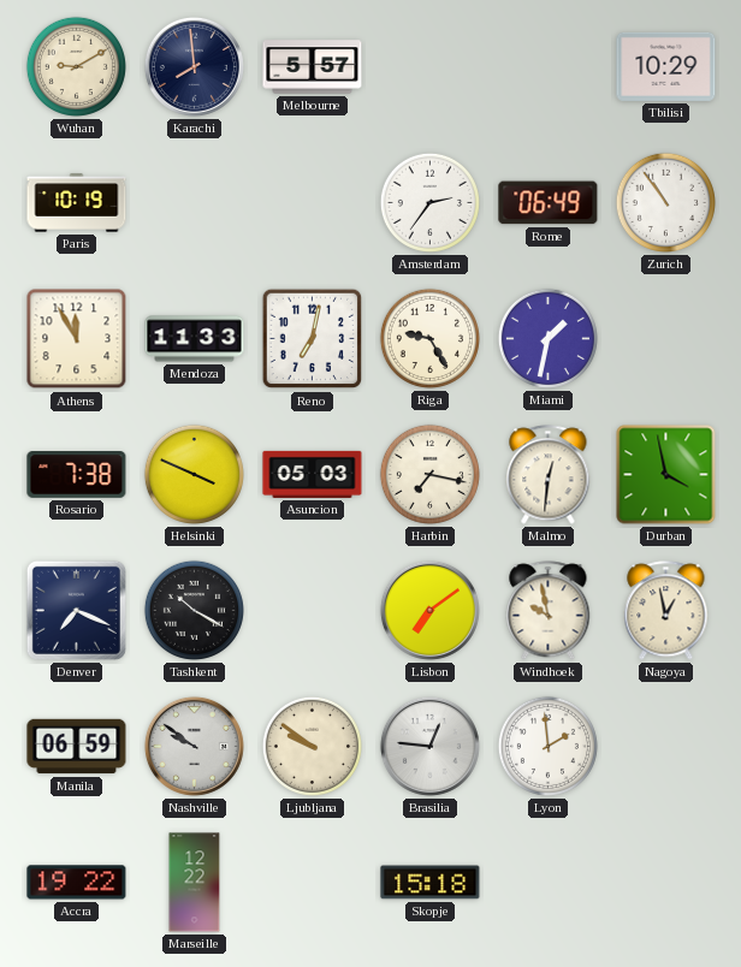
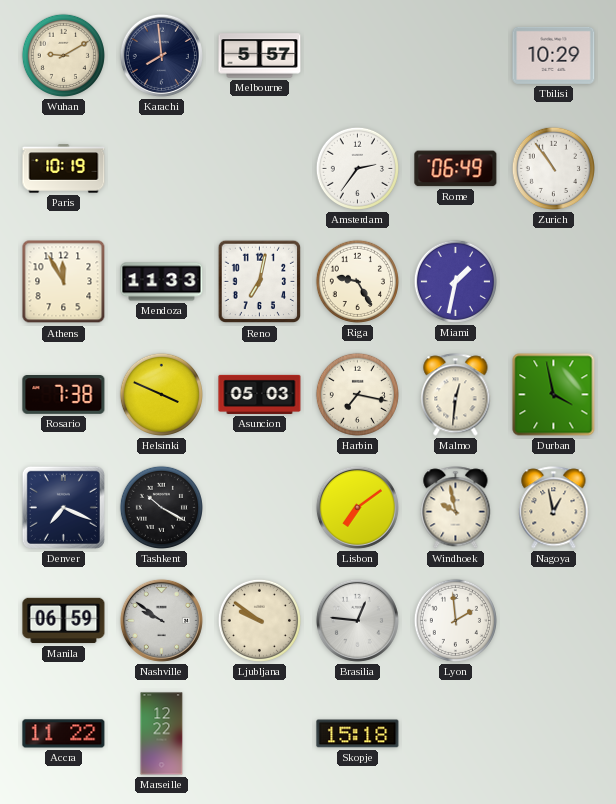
Accra: 19:22 -> 11:22
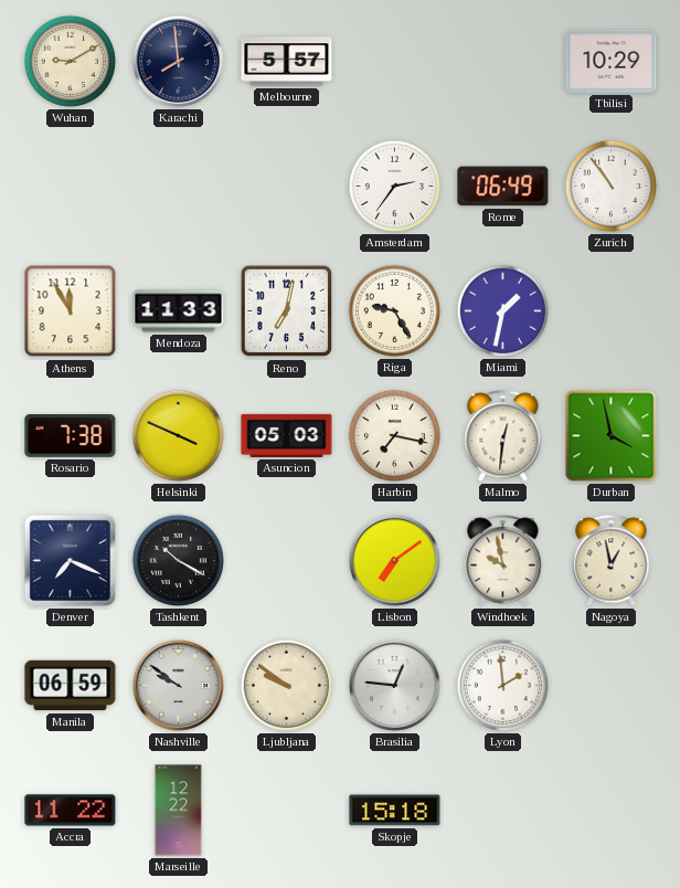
Paris: 10:19 -> none
